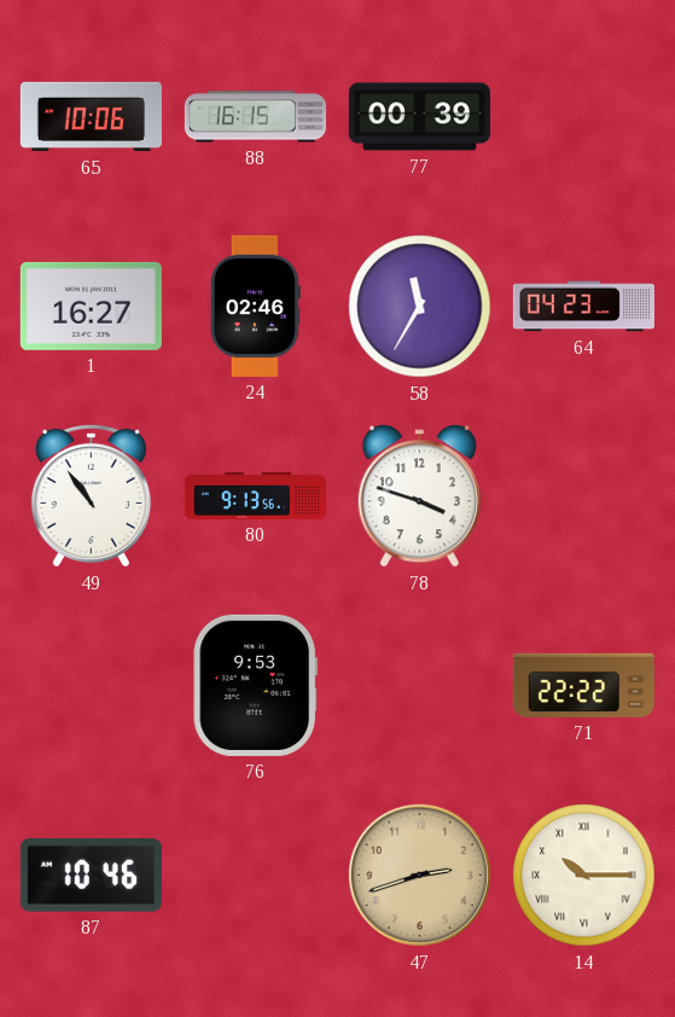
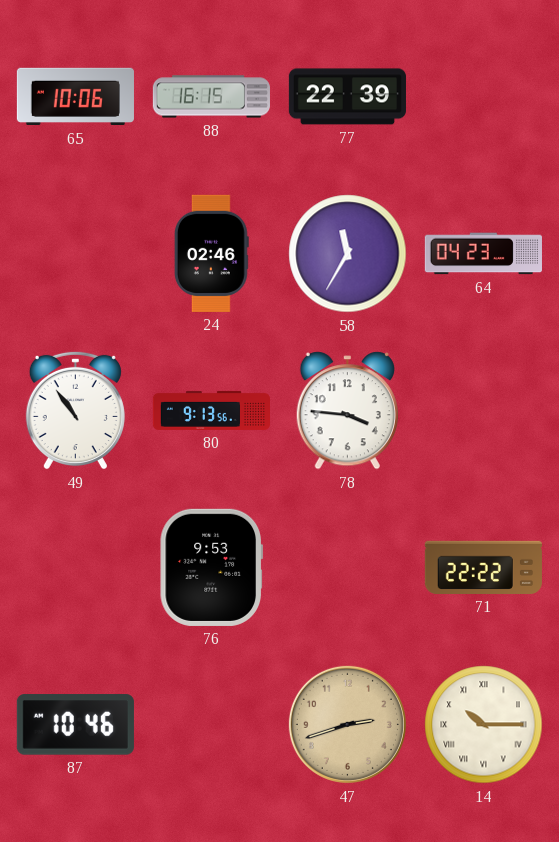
77: 00:39 -> 22:39
1: 16:27 -> none
78: 3:48 -> 3:46
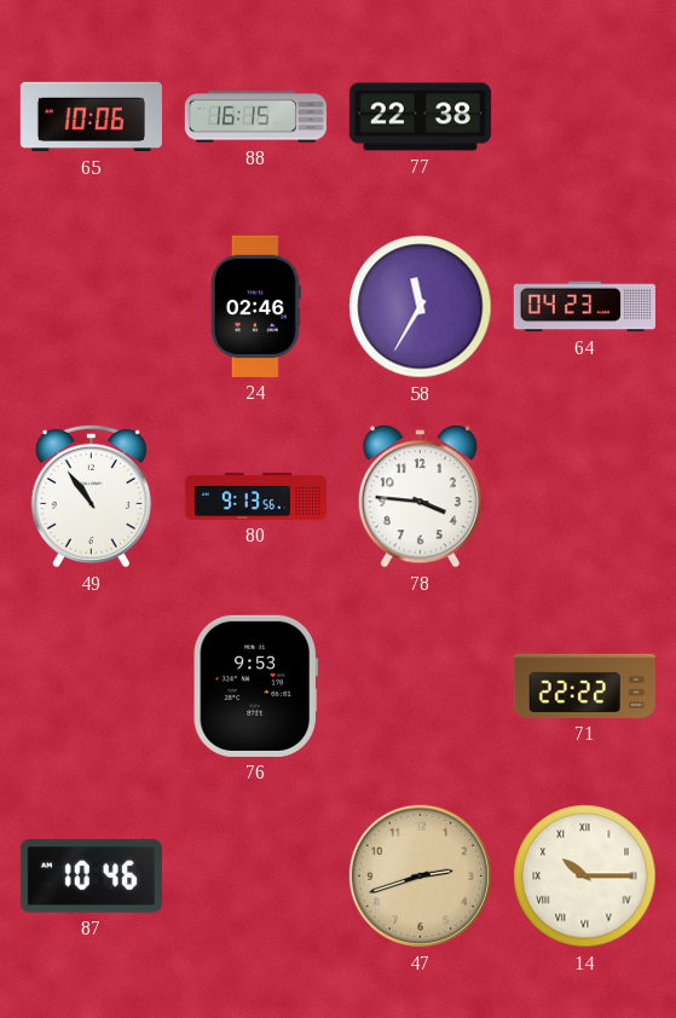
77: 22:39 -> 22:38
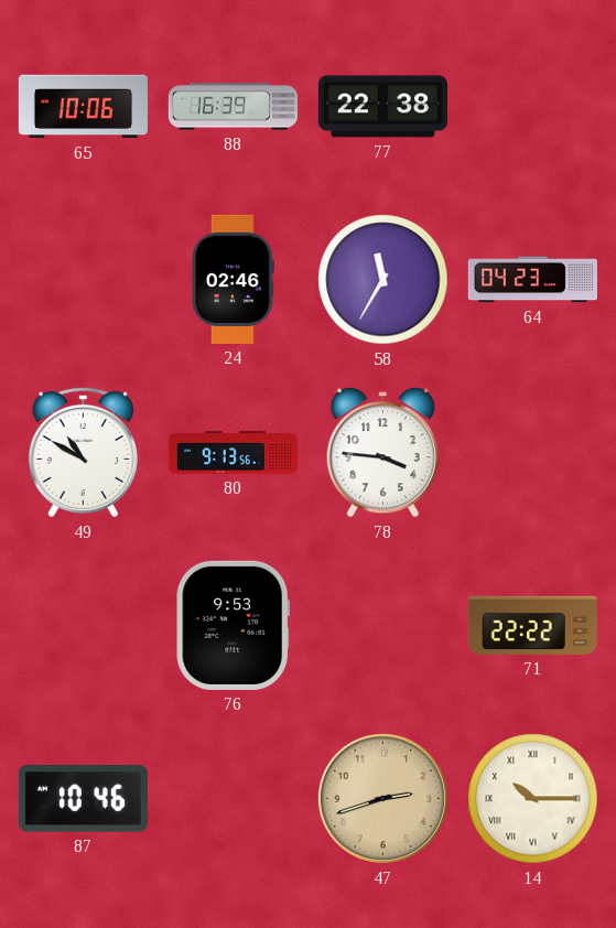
88: 16:15 -> 16:39
49: 10:54 -> 10:50
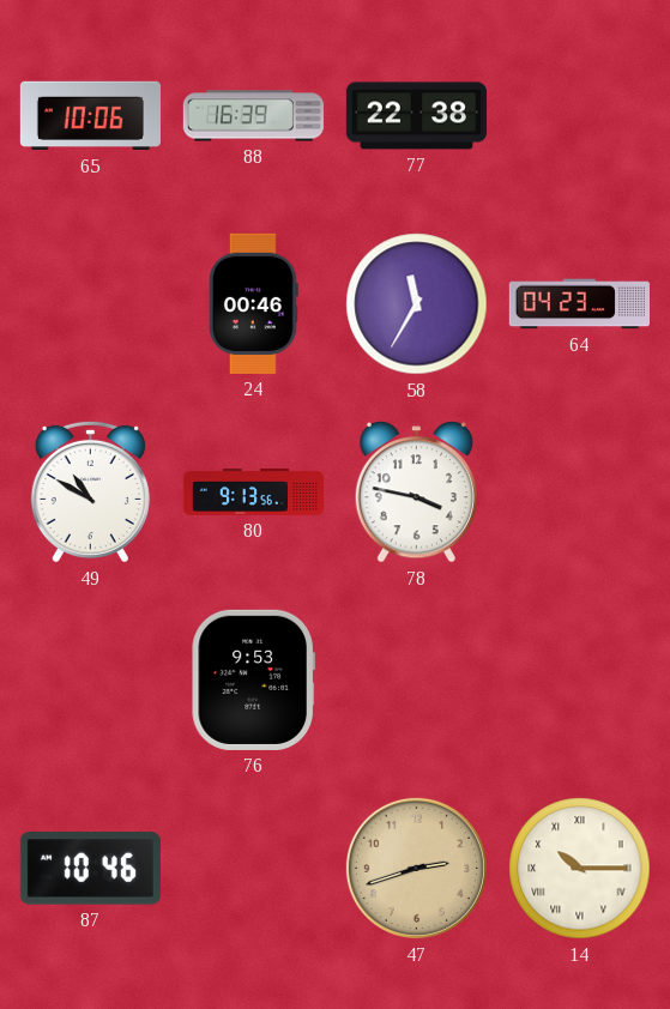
24: 02:46 -> 00:46
78: 3:46 -> 3:47
71: 22:22 -> none
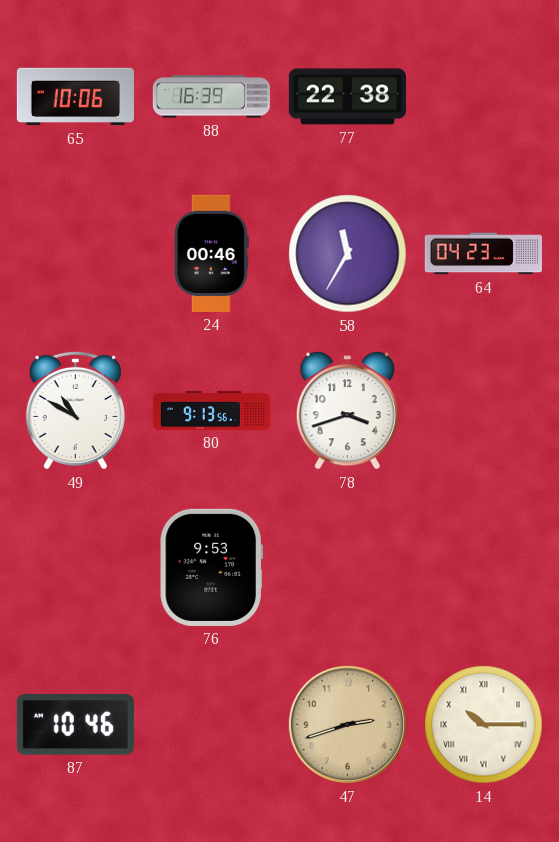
78: 3:47 -> 3:42
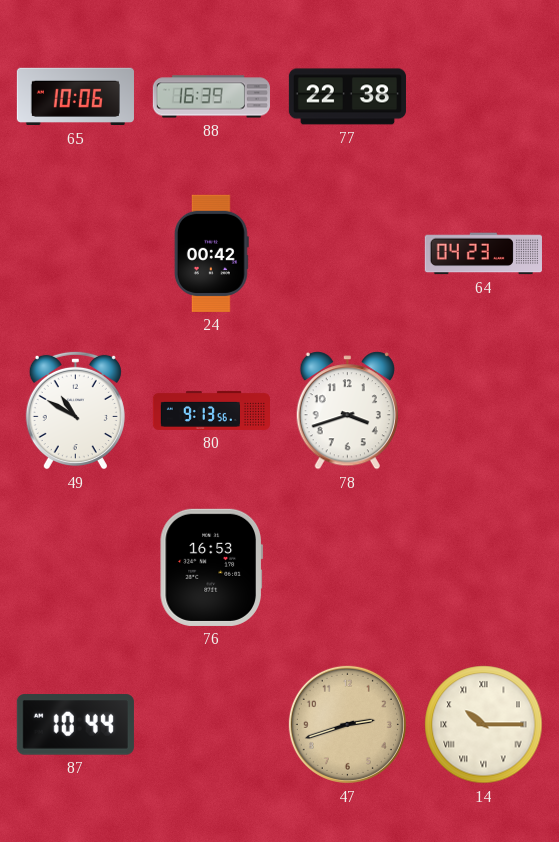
24: 00:46 -> 00:42
58: 11:35 -> none
76: 9:53 -> 16:53
87: 10:46 -> 10:44
